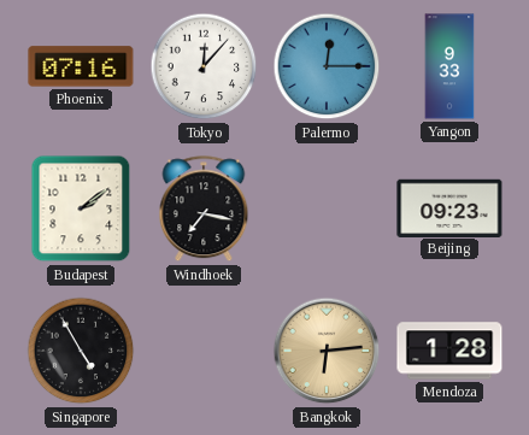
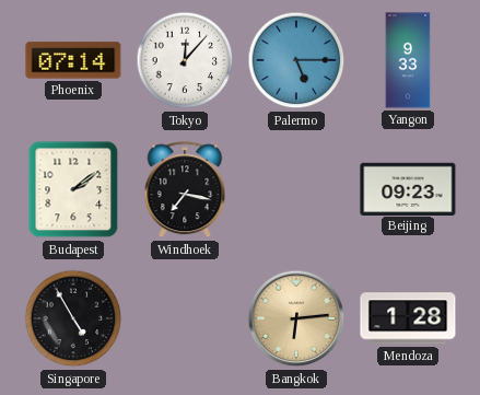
Phoenix: 07:16 -> 07:14
Palermo: 12:15 -> 5:15
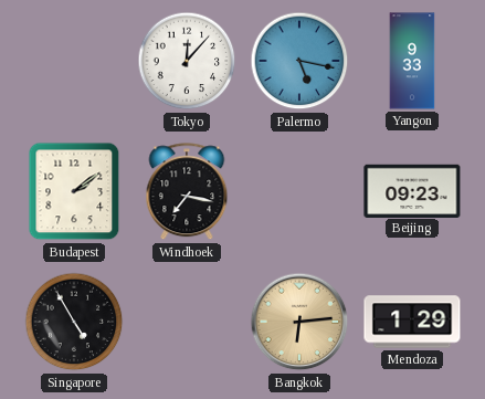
Phoenix: 07:14 -> none
Palermo: 5:15 -> 5:17
Mendoza: 1:28 -> 1:29
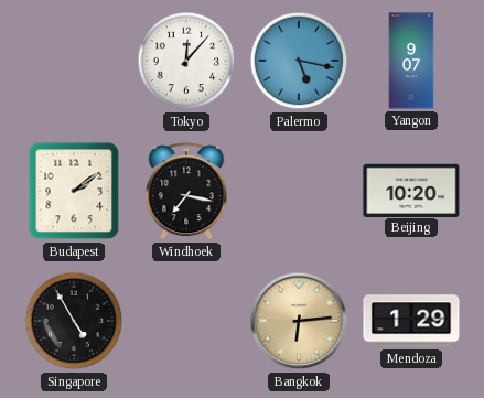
Yangon: 9:33 -> 9:07
Beijing: 09:23 -> 10:20
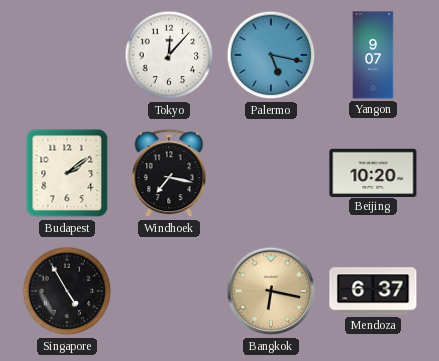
Bangkok: 6:14 -> 6:17
Mendoza: 1:29 -> 6:37
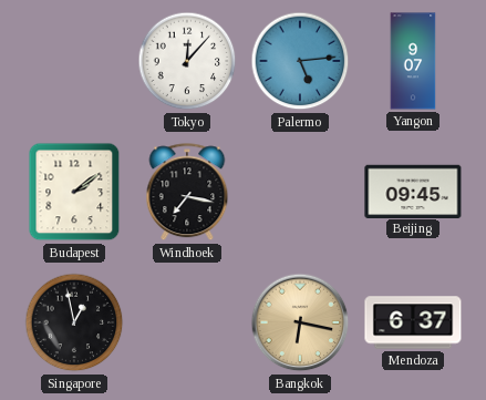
Palermo: 5:17 -> 5:14
Beijing: 10:20 -> 09:45
Singapore: 4:55 -> 12:58
